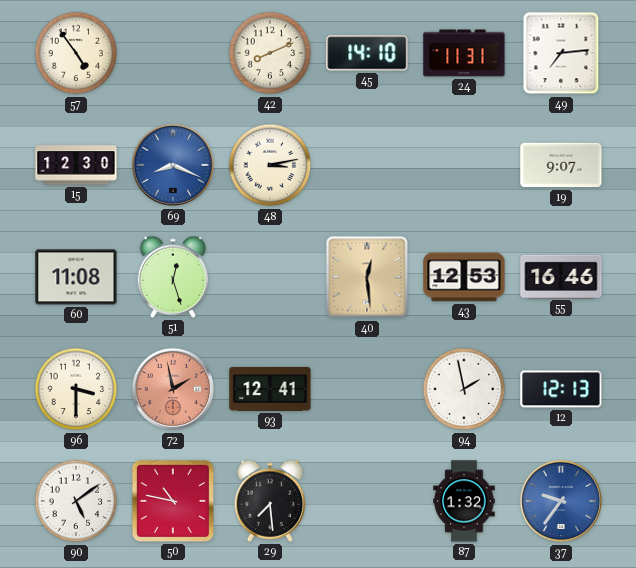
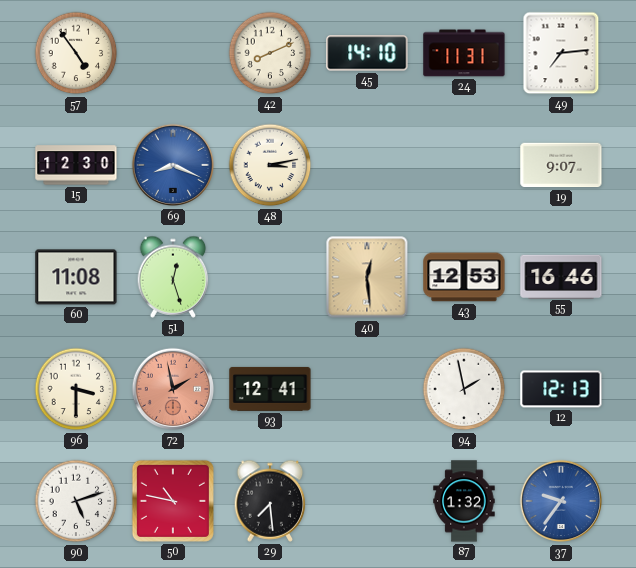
90: 5:09 -> 5:12
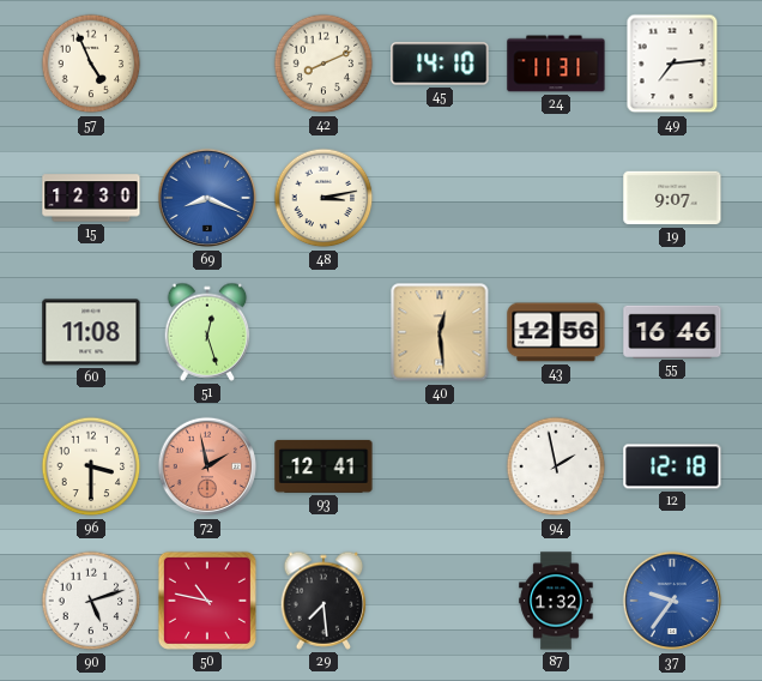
57: 4:54 -> 4:56
43: 12:53 -> 12:56
12: 12:13 -> 12:18
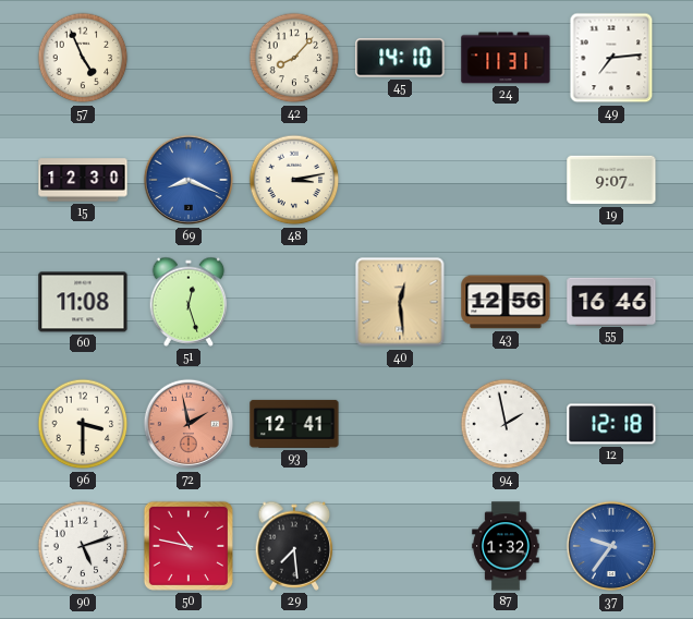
42: 8:11 -> 8:07
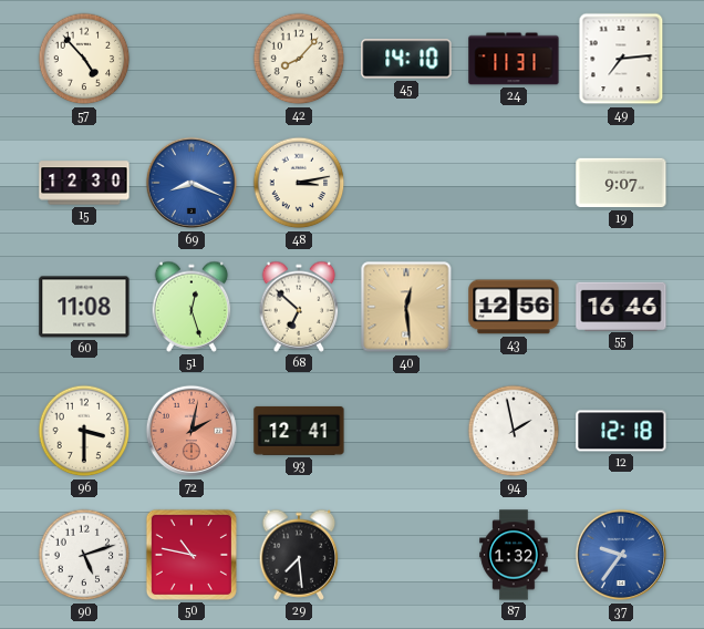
57: 4:56 -> 4:53
68: none -> 6:52
72: 1:58 -> 2:02
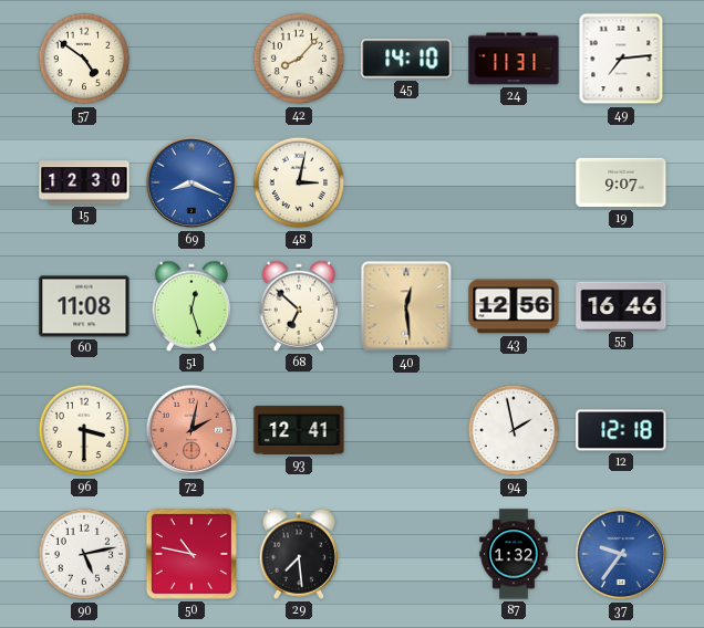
57: 4:53 -> 4:51
48: 3:13 -> 3:02
90: 5:12 -> 5:13
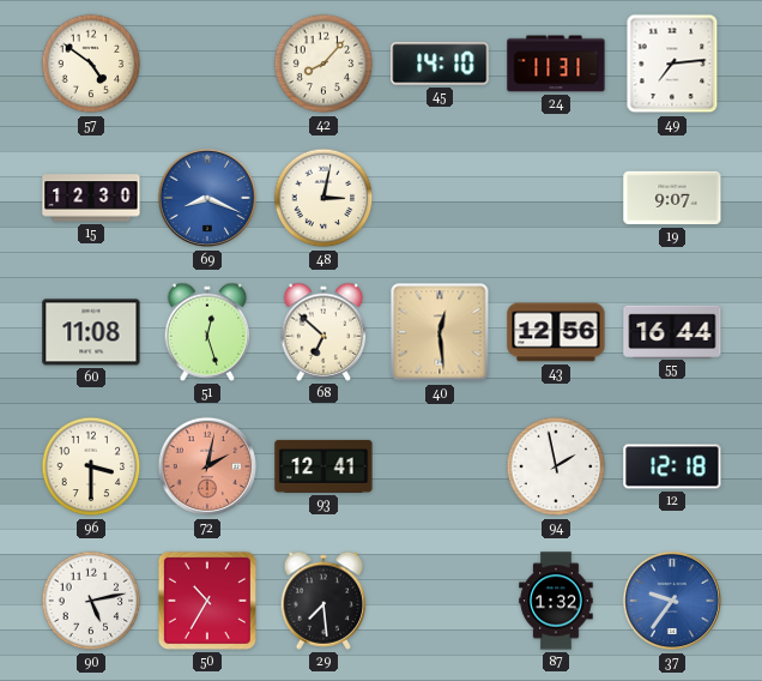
55: 16:46 -> 16:44
50: 10:47 -> 10:35
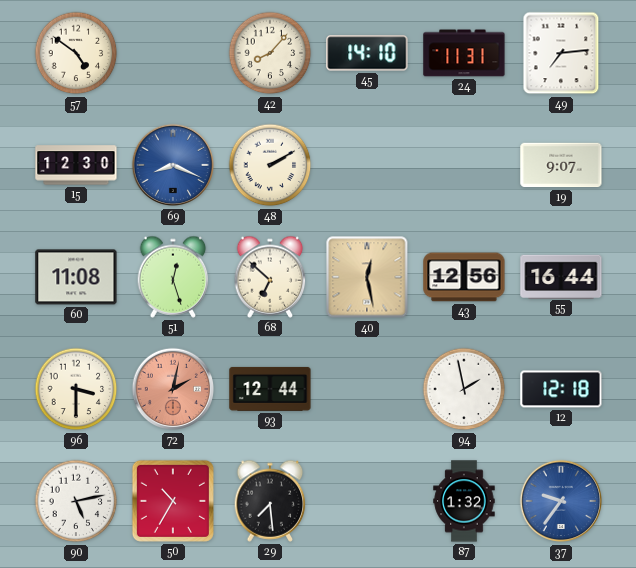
48: 3:02 -> 2:10
40: 12:29 -> 12:28
93: 12:41 -> 12:44
